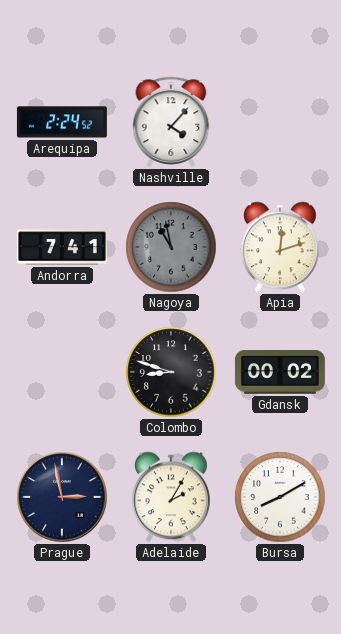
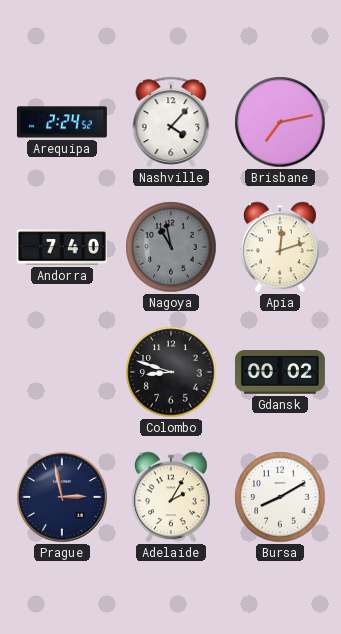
Brisbane: none -> 7:13
Andorra: 7:41 -> 7:40
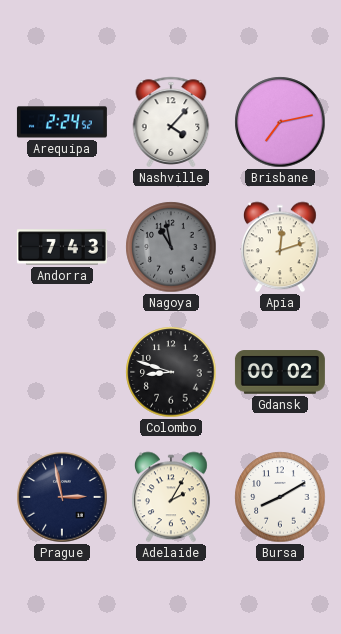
Andorra: 7:40 -> 7:43
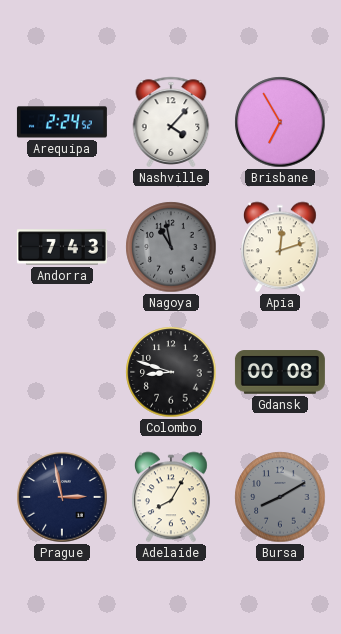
Brisbane: 7:13 -> 6:55
Gdansk: 00:02 -> 00:08
Adelaide: 2:05 -> 8:05
Bursa dial: white -> grey
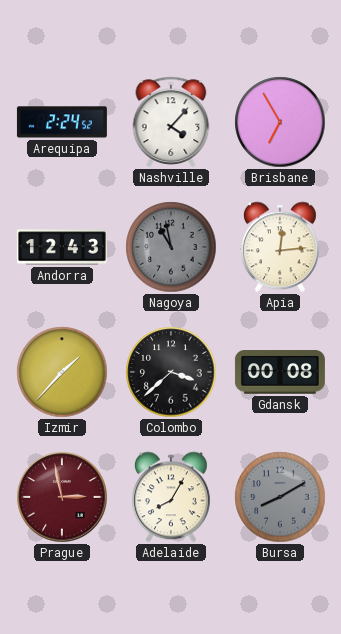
Andorra: 7:43 -> 12:43
Apia: 12:12 -> 12:14
Izmir: none -> 1:37
Colombo: 8:48 -> 3:38
Prague dial: navy -> burgundy
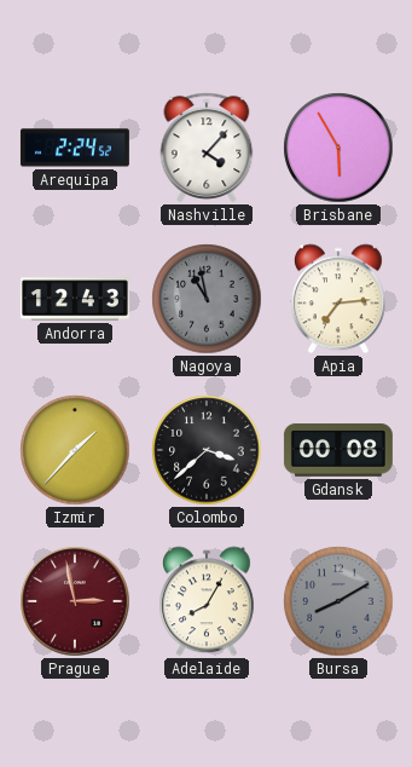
Brisbane: 6:55 -> 5:55
Apia: 12:14 -> 7:14
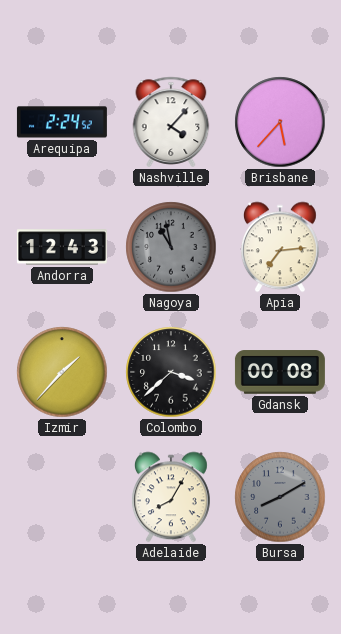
Brisbane: 5:55 -> 5:37
Prague: 2:58 -> none
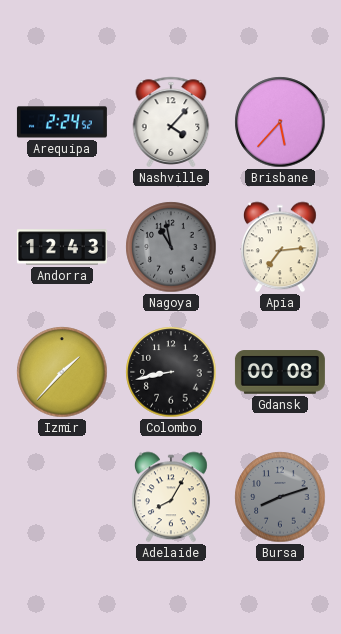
Colombo: 3:38 -> 8:43
Bursa: 8:10 -> 8:12
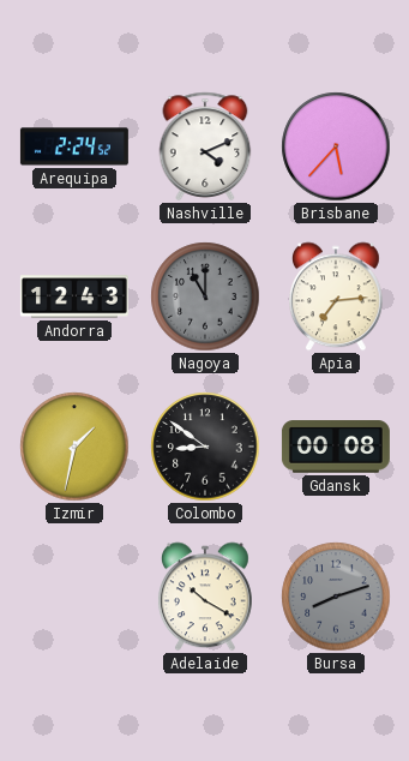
Nashville: 4:07 -> 4:11
Nagoya: 10:58 -> 11:00
Izmir: 1:37 -> 1:32
Colombo: 8:43 -> 8:51
Adelaide: 8:05 -> 10:20
